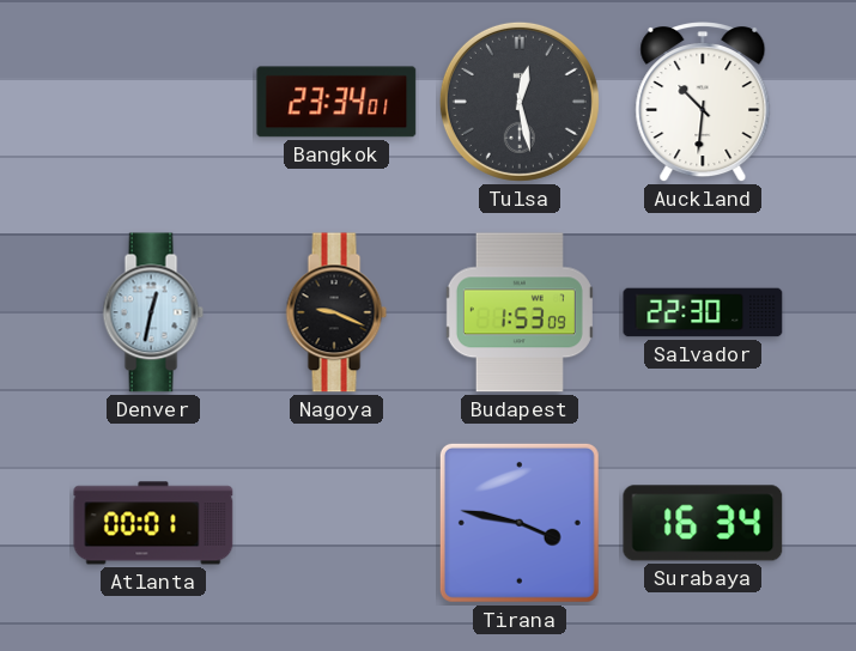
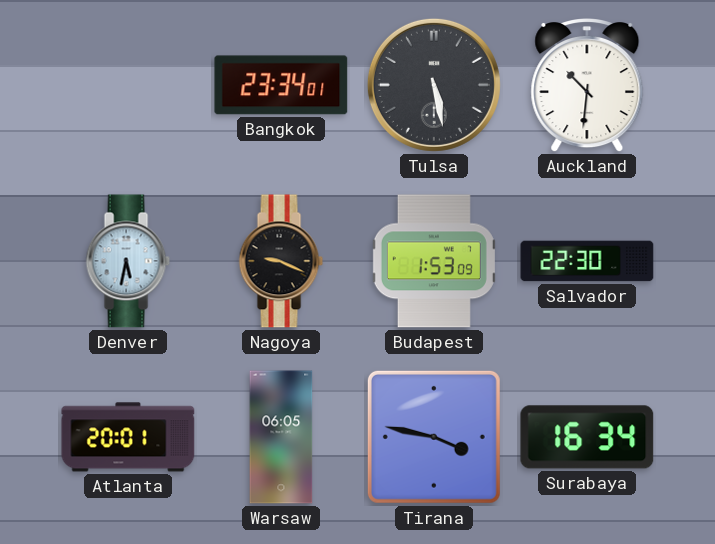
Tulsa: 12:28 -> 5:28
Denver: 12:32 -> 5:32
Atlanta: 00:01 -> 20:01
Warsaw: none -> 06:05
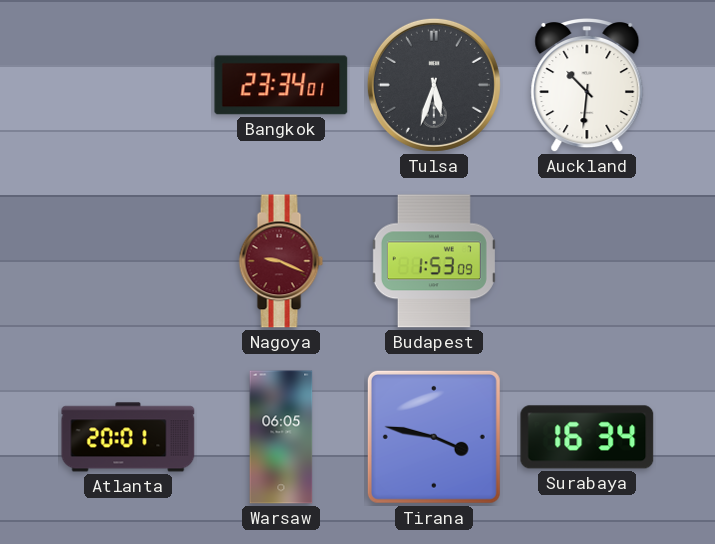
Tulsa: 5:28 -> 5:33
Denver: 5:32 -> none
Nagoya dial: black -> burgundy
Salvador: 22:30 -> none
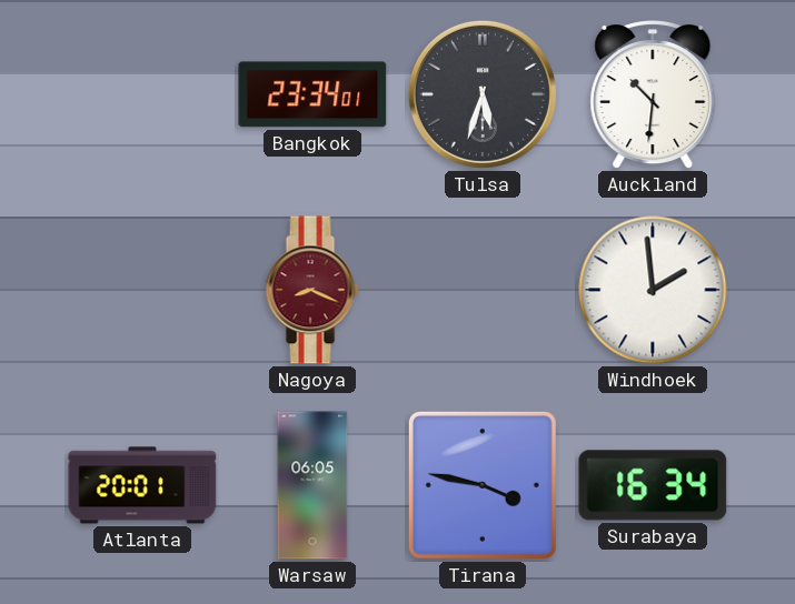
Nagoya: 9:19 -> 8:19
Budapest: 1:53 -> none
Windhoek: none -> 1:59
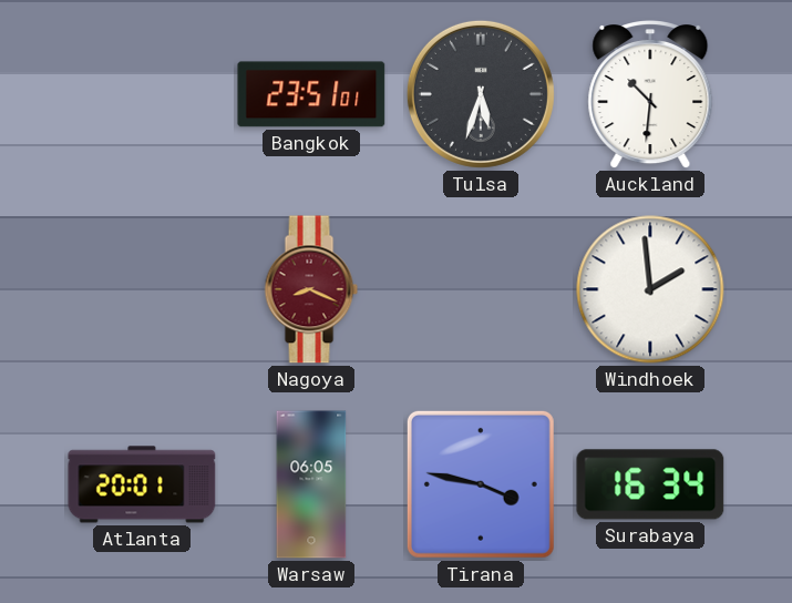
Bangkok: 23:34 -> 23:51
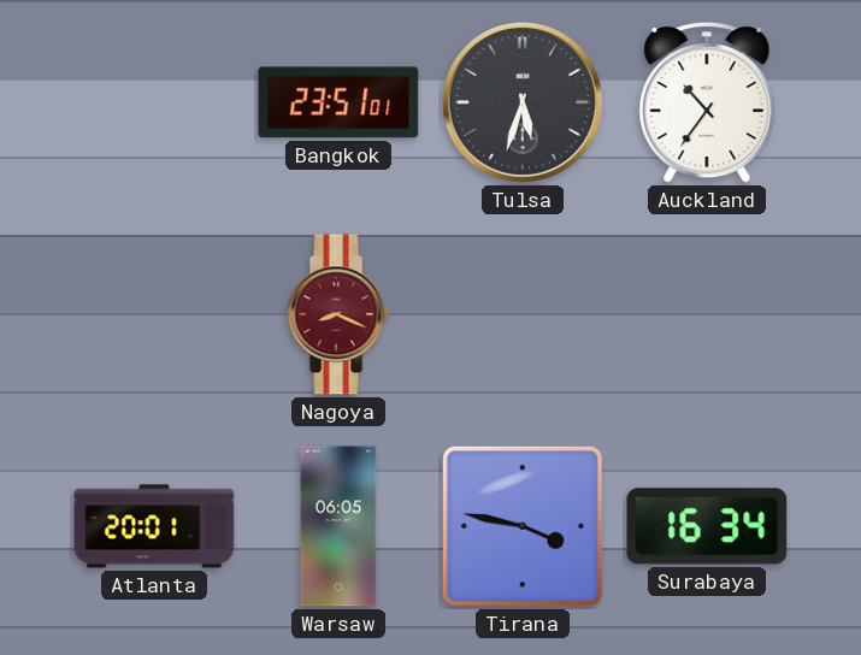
Auckland: 10:31 -> 10:36
Windhoek: 1:59 -> none
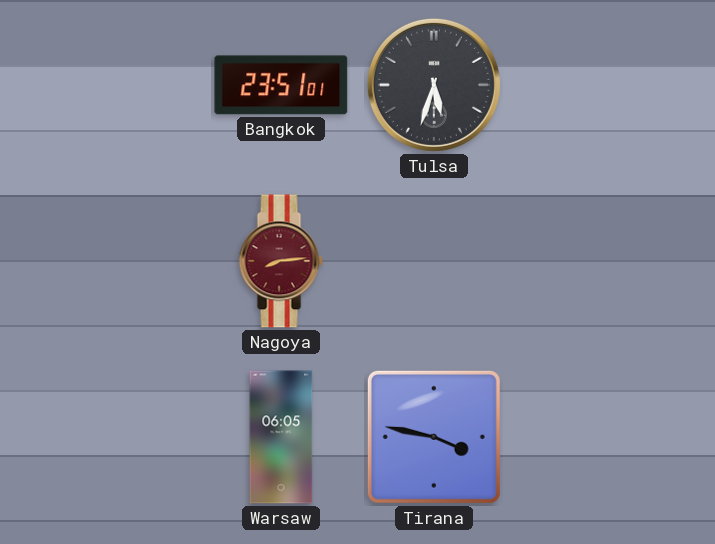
Auckland: 10:36 -> none
Nagoya: 8:19 -> 8:14
Atlanta: 20:01 -> none
Surabaya: 16:34 -> none
